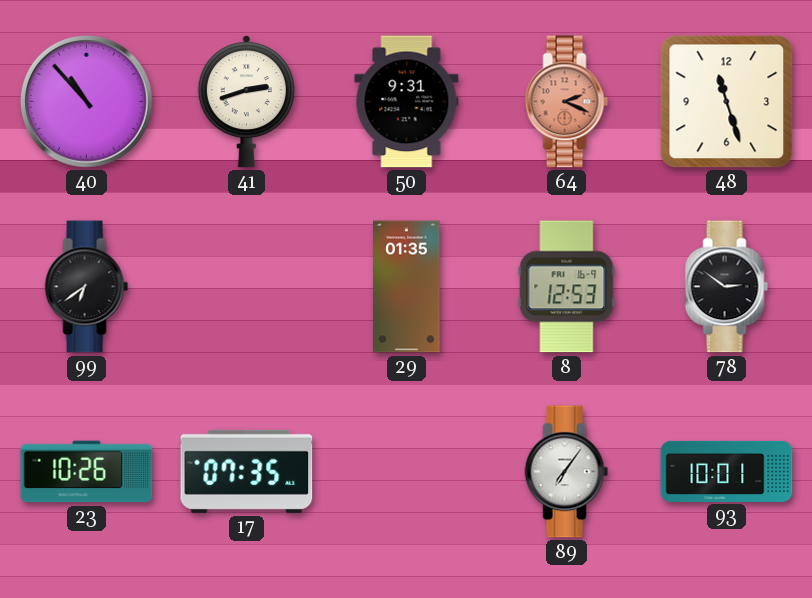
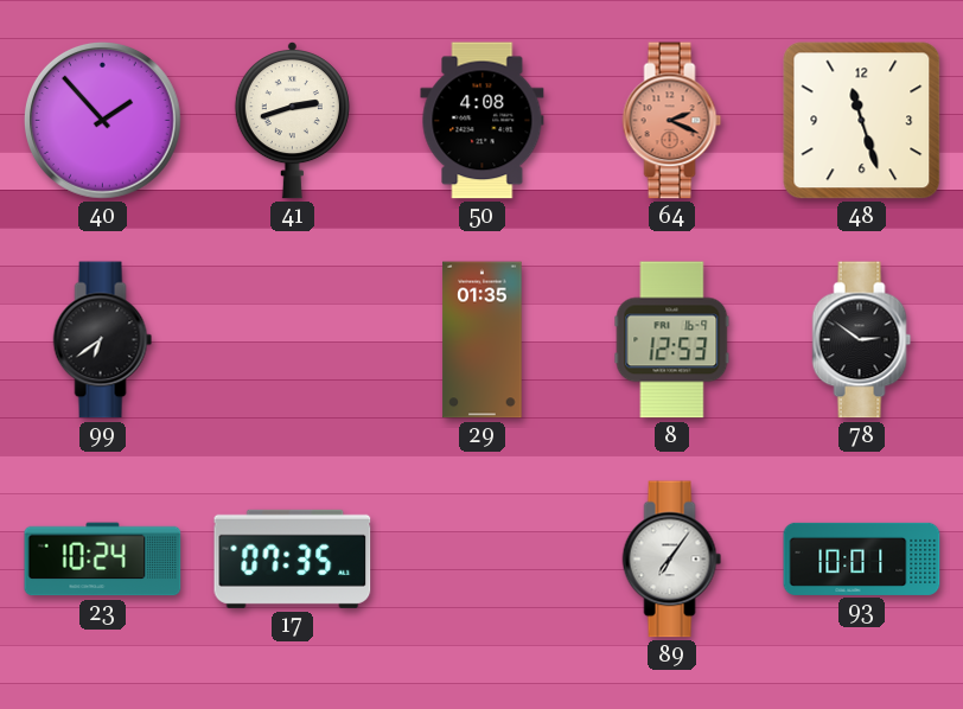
40: 10:53 -> 1:53
50: 9:31 -> 4:08
23: 10:26 -> 10:24
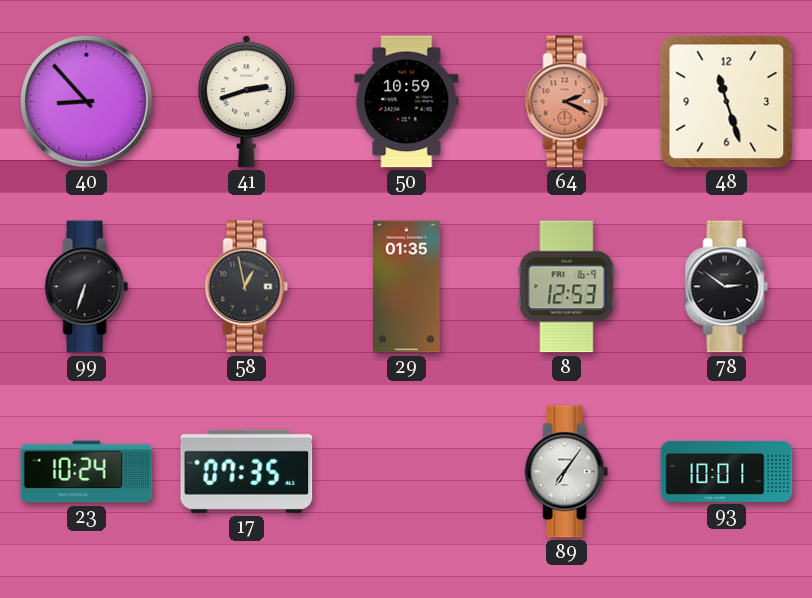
40: 1:53 -> 8:53
50: 4:08 -> 10:59
99: 6:39 -> 6:33
58: none -> 12:58
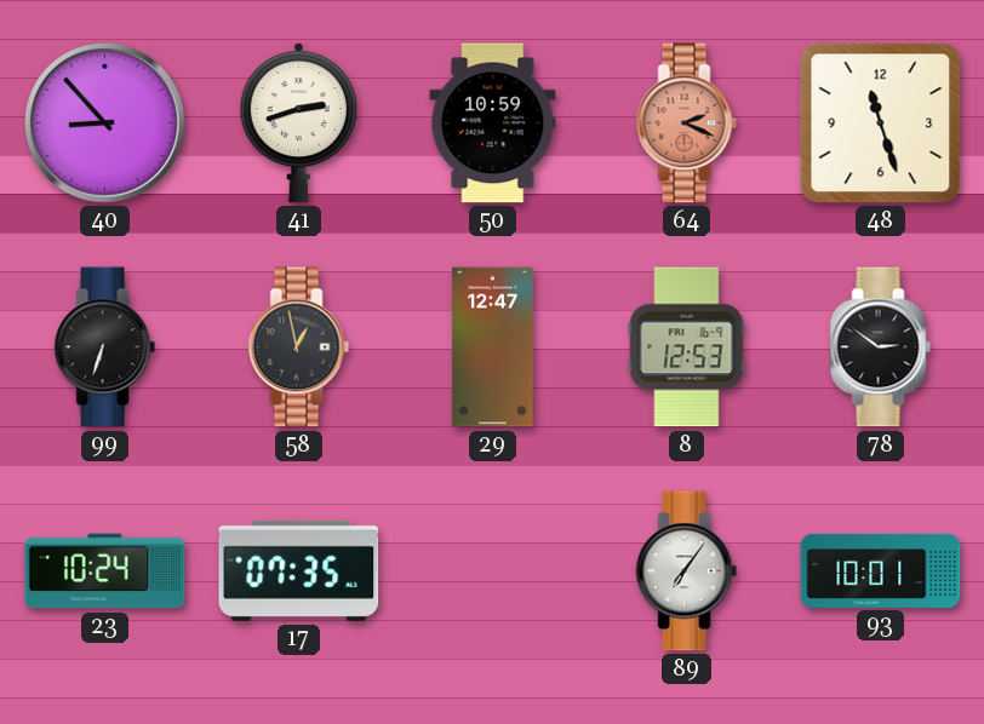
29: 01:35 -> 12:47
